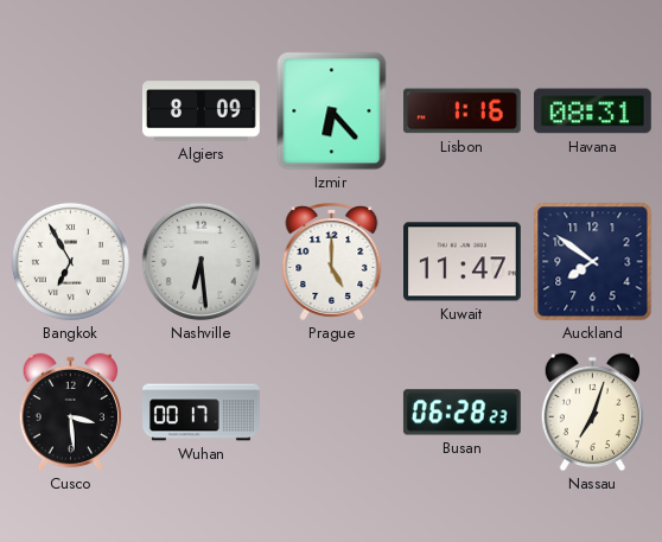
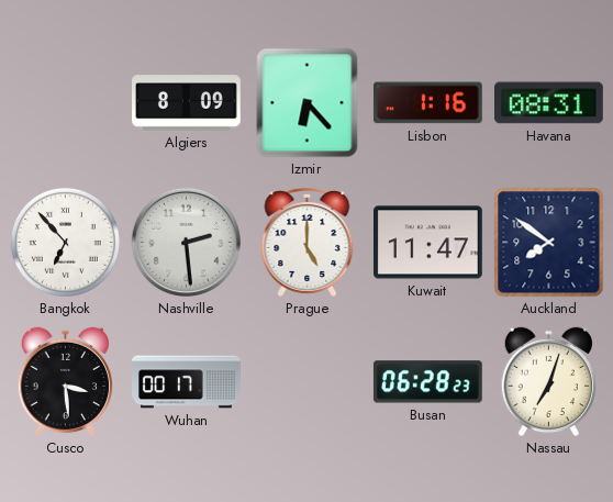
Bangkok: 6:55 -> 6:53
Nashville: 6:29 -> 2:29
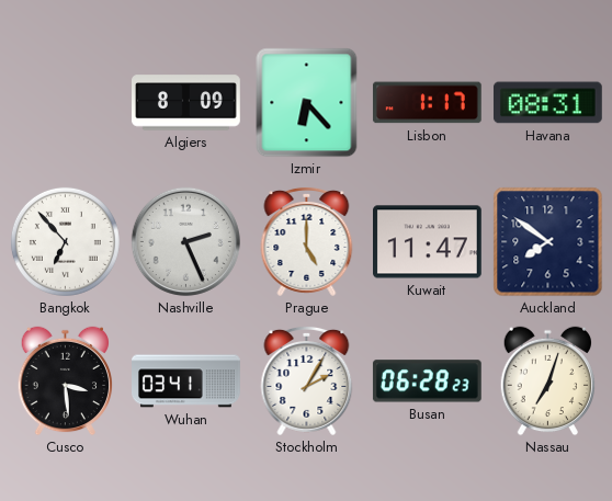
Lisbon: 1:16 -> 1:17
Nashville: 2:29 -> 2:26
Wuhan: 00:17 -> 03:41
Stockholm: none -> 2:05
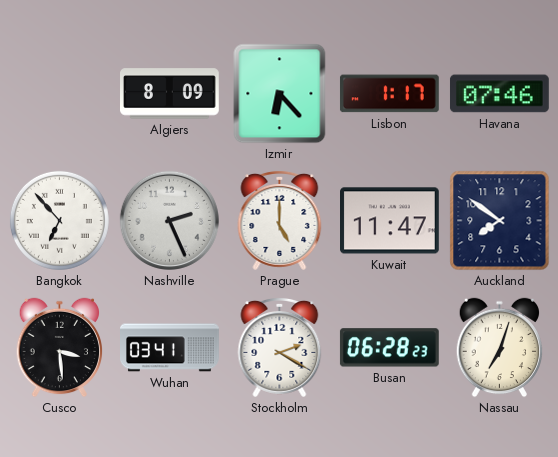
Havana: 08:31 -> 07:46
Stockholm: 2:05 -> 2:20
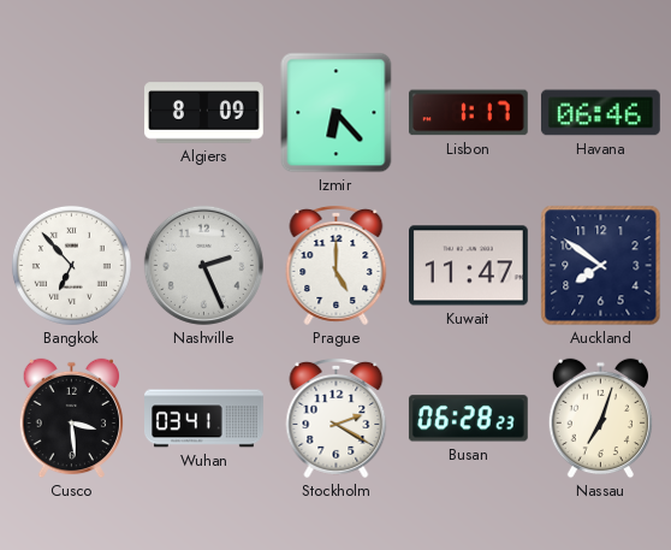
Havana: 07:46 -> 06:46
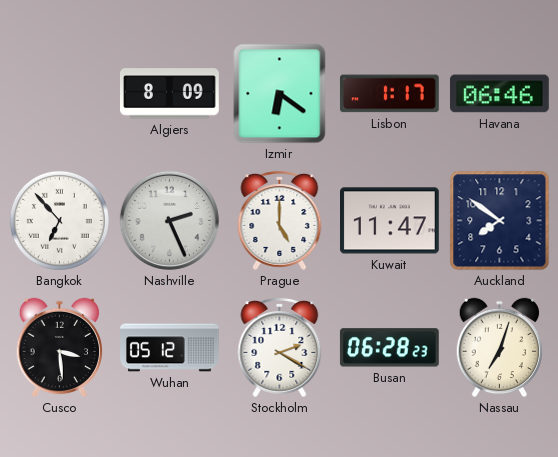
Izmir: 6:23 -> 6:21
Wuhan: 03:41 -> 05:12
